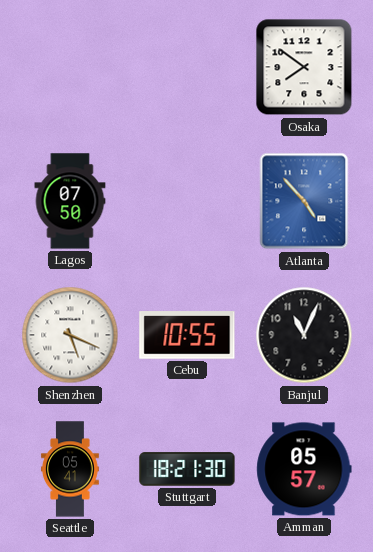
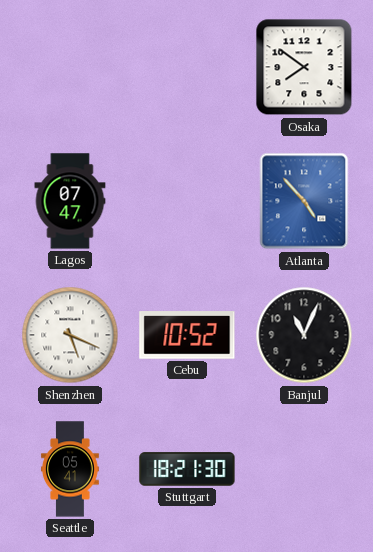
Lagos: 07:50 -> 07:47
Cebu: 10:55 -> 10:52
Amman: 05:57 -> none
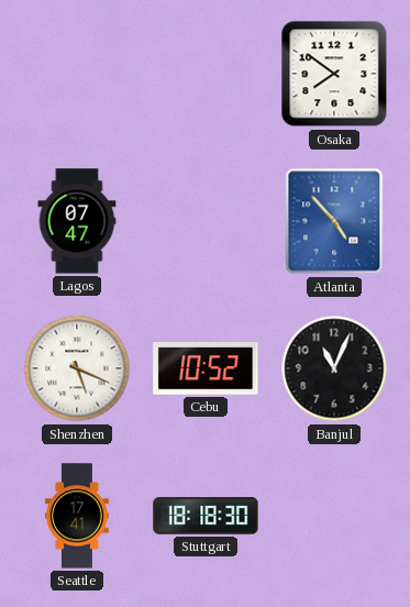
Seattle: 05:41 -> 17:41
Stuttgart: 18:21 -> 18:18
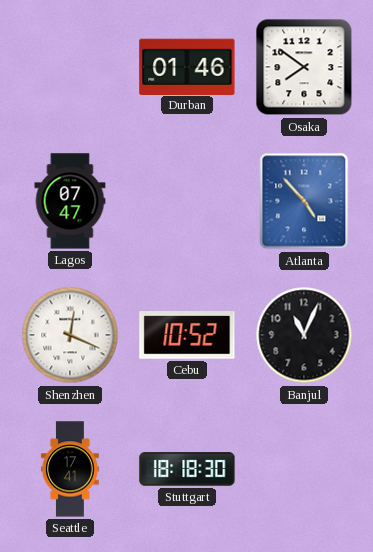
Durban: none -> 01:46
Shenzhen: 5:19 -> 12:19
